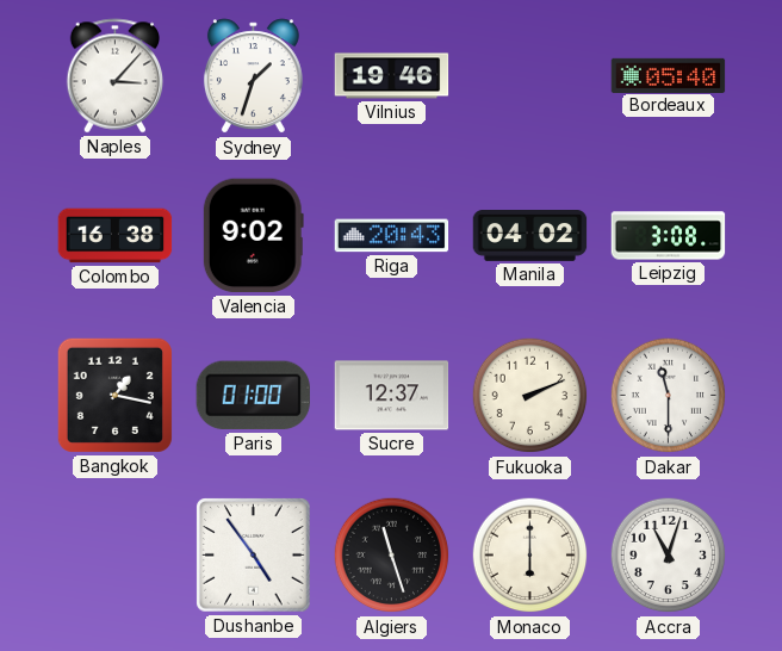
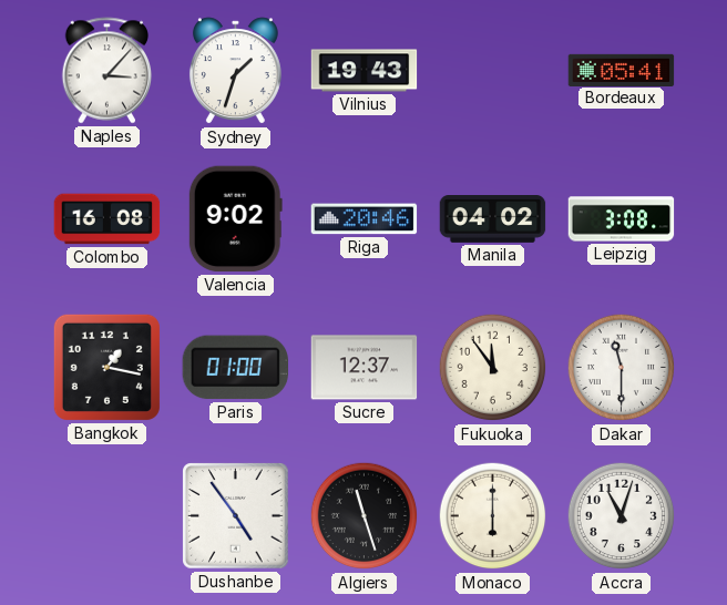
Vilnius: 19:46 -> 19:43
Bordeaux: 05:40 -> 05:41
Colombo: 16:38 -> 16:08
Riga: 20:43 -> 20:46
Fukuoka: 2:11 -> 11:54
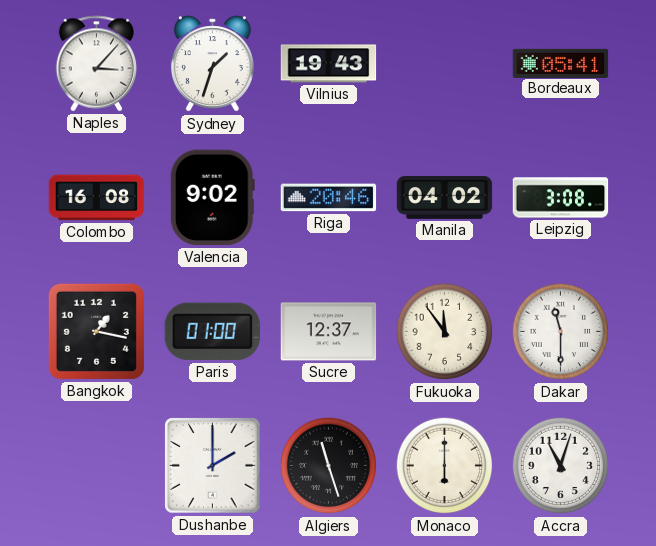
Dushanbe: 4:54 -> 2:00
